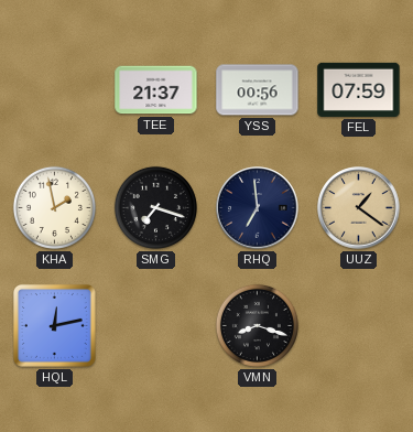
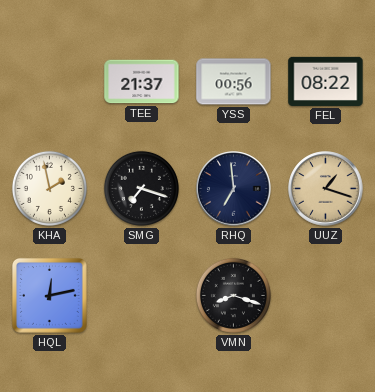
FEL: 07:59 -> 08:22
UUZ: 1:21 -> 1:18
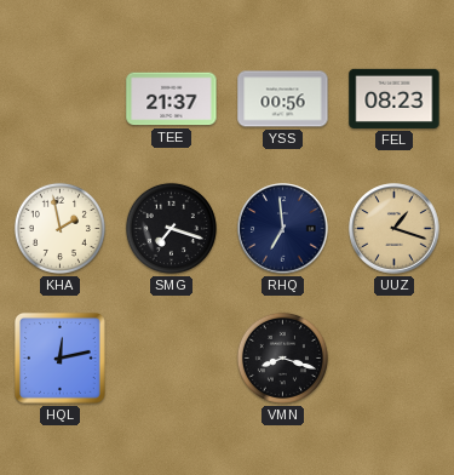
FEL: 08:22 -> 08:23
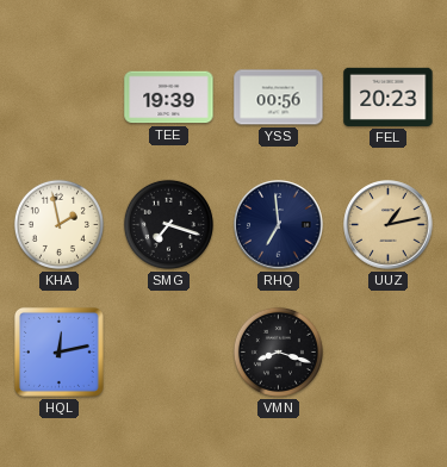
TEE: 21:37 -> 19:39
FEL: 08:23 -> 20:23
UUZ: 1:18 -> 1:13
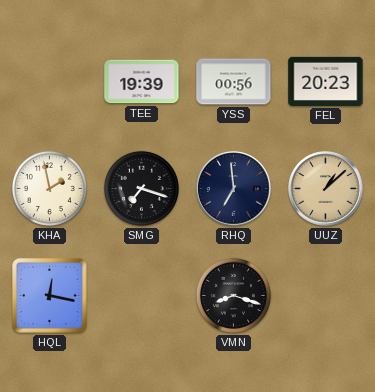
UUZ: 1:13 -> 1:08
HQL: 12:13 -> 12:17
